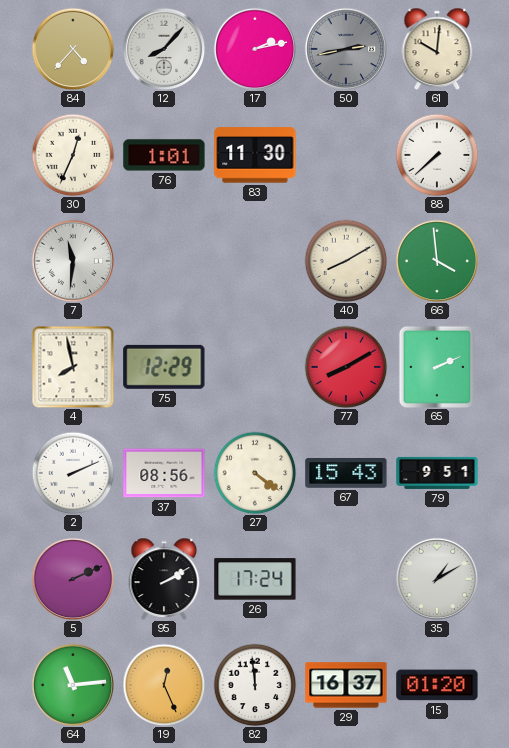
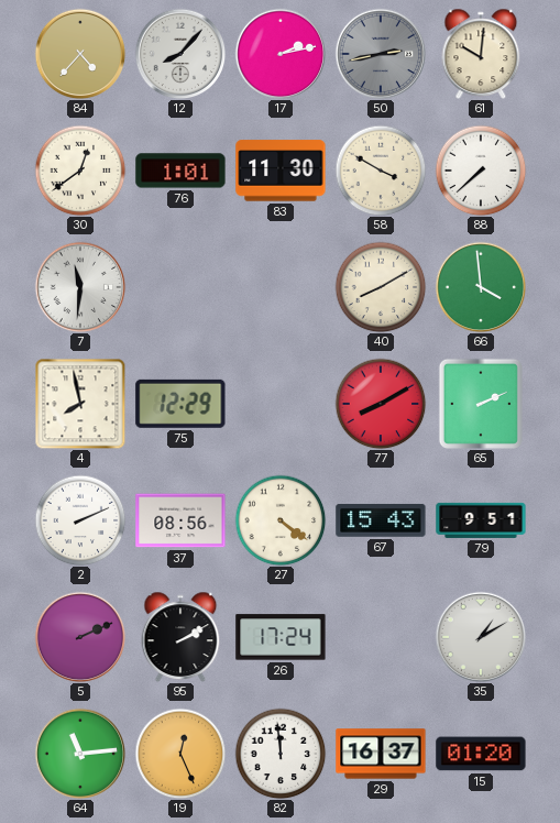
30: 12:34 -> 12:39
58: none -> 3:50
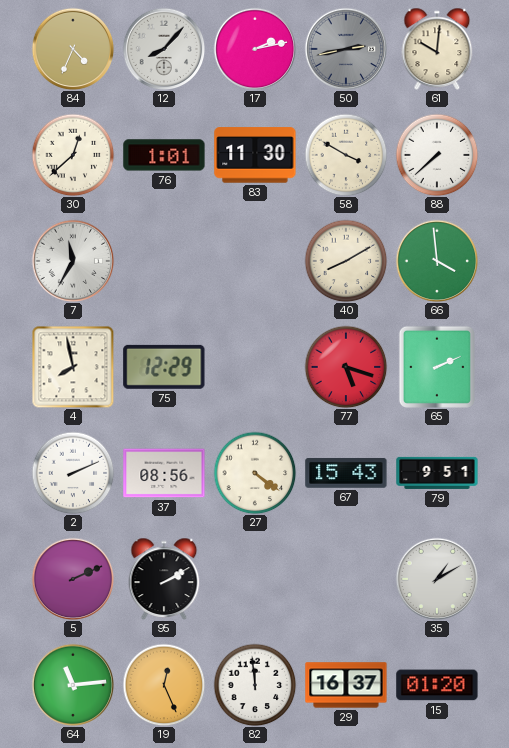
84: 4:37 -> 4:34
30: 12:39 -> 12:38
7: 11:31 -> 11:35
77: 8:10 -> 5:18
26: 17:24 -> none
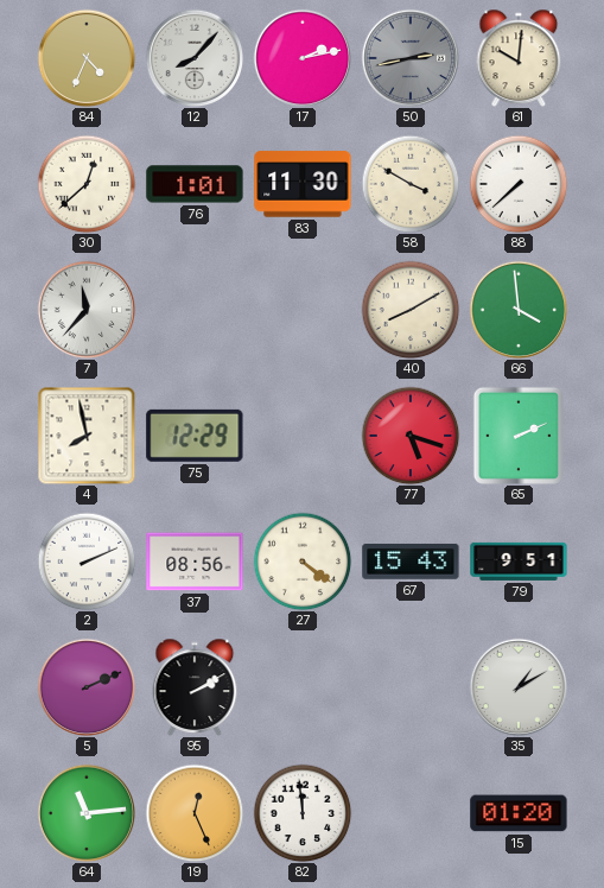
7: 11:35 -> 11:37
29: 16:37 -> none
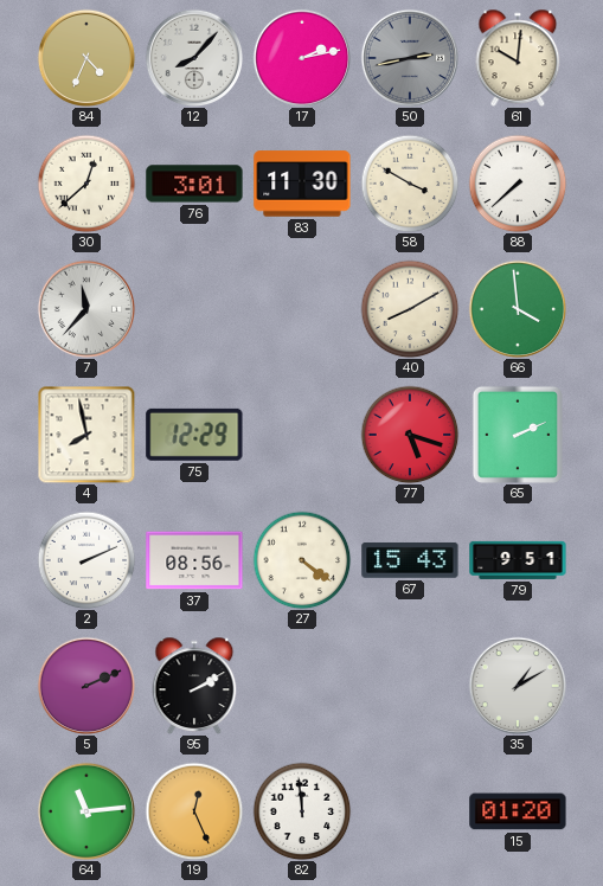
76: 1:01 -> 3:01
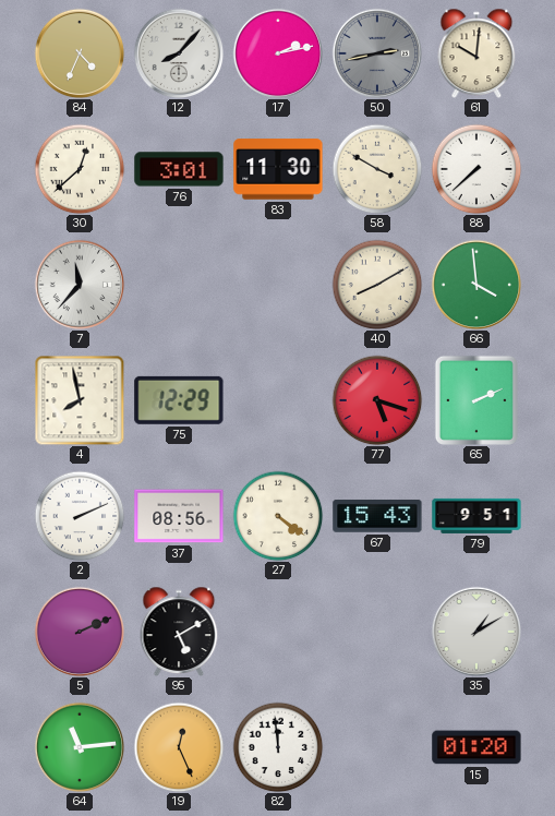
95: 2:10 -> 5:10
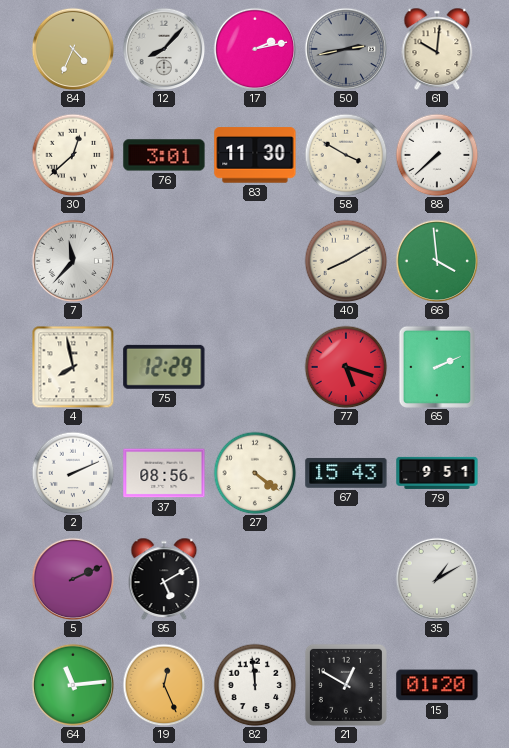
21: none -> 12:50
